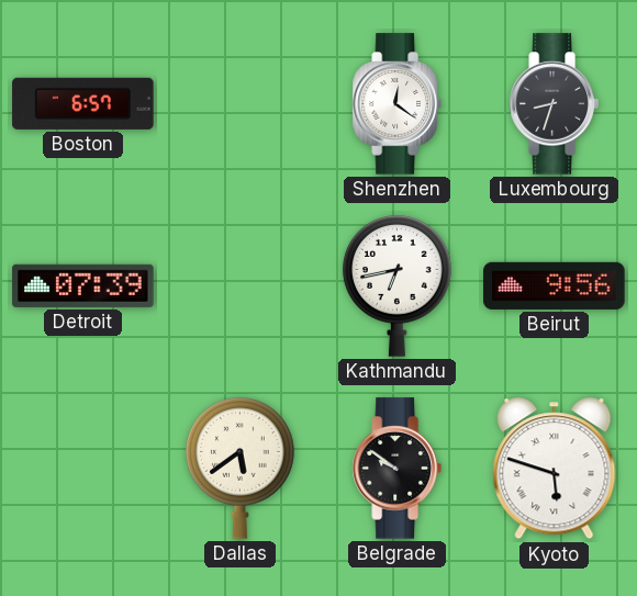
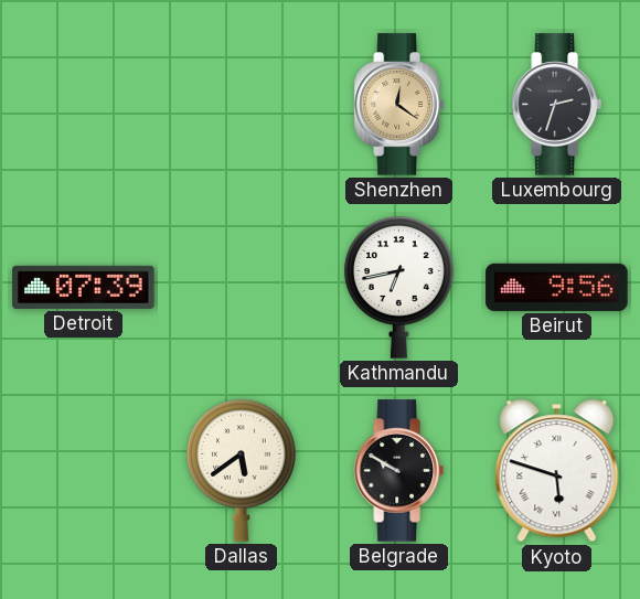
Boston: 6:57 -> none
Shenzhen dial: white -> champagne
Luxembourg: 8:33 -> 2:33
Belgrade: 9:51 -> 9:50
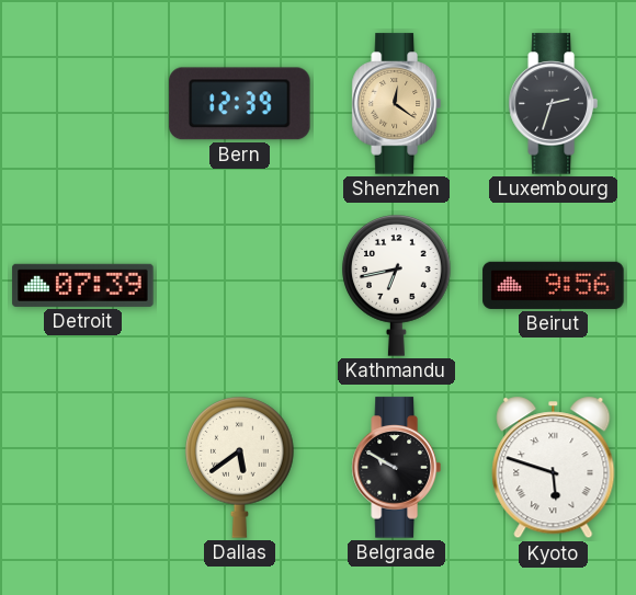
Bern: none -> 12:39
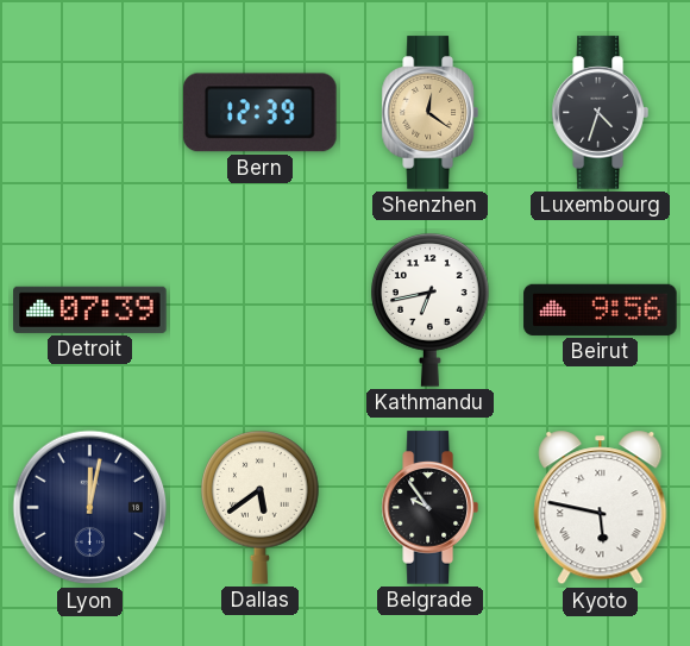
Luxembourg: 2:33 -> 4:33
Lyon: none -> 12:02
Belgrade: 9:50 -> 9:54
Kyoto: 5:48 -> 5:47
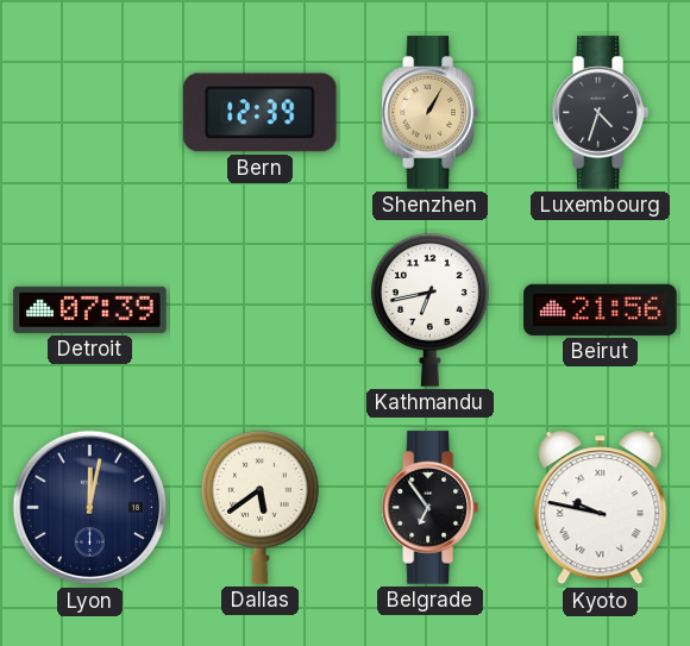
Shenzhen: 12:21 -> 1:05
Beirut: 9:56 -> 21:56
Belgrade: 9:54 -> 6:54
Kyoto: 5:47 -> 9:47
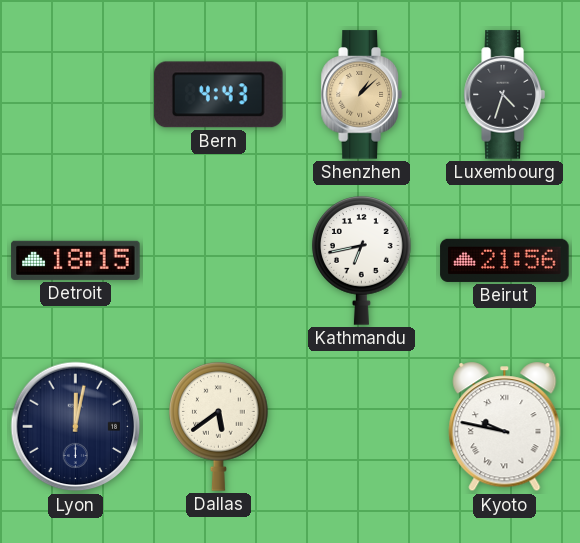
Bern: 12:39 -> 4:43
Shenzhen: 1:05 -> 1:08
Detroit: 07:39 -> 18:15
Belgrade: 6:54 -> none
